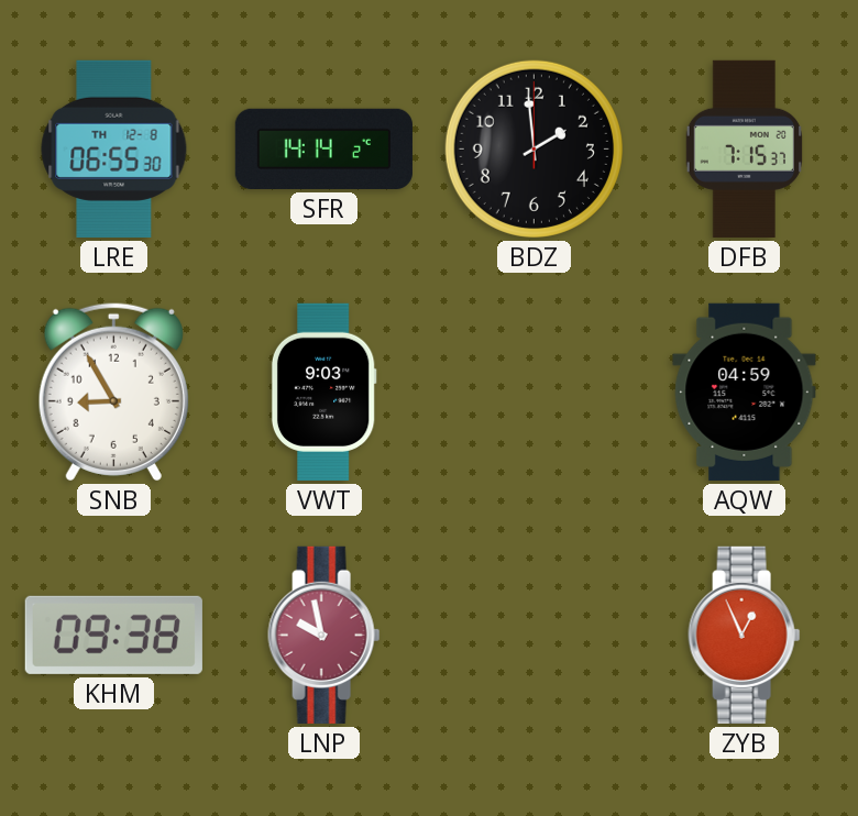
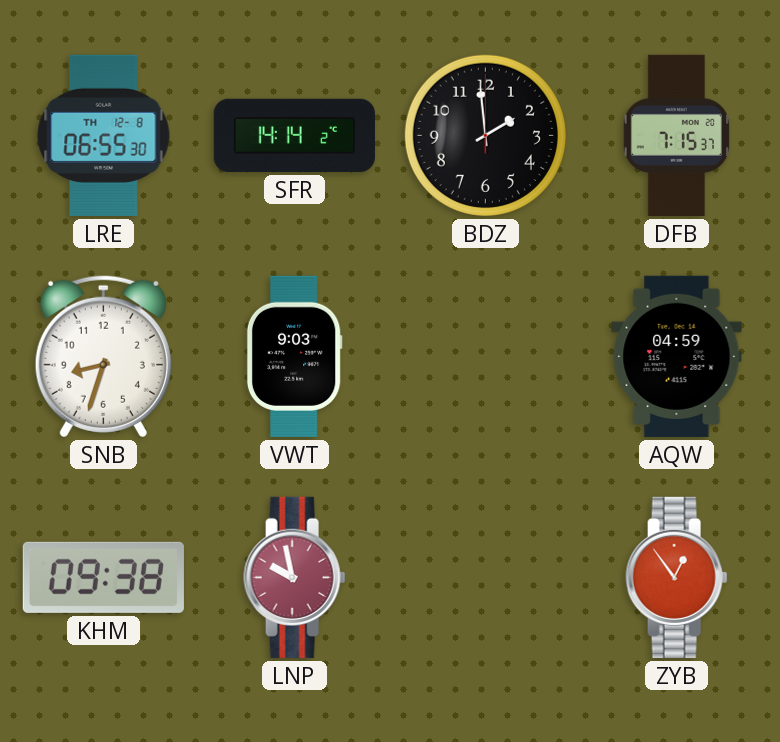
SNB: 8:55 -> 8:33
ZYB: 12:56 -> 12:54
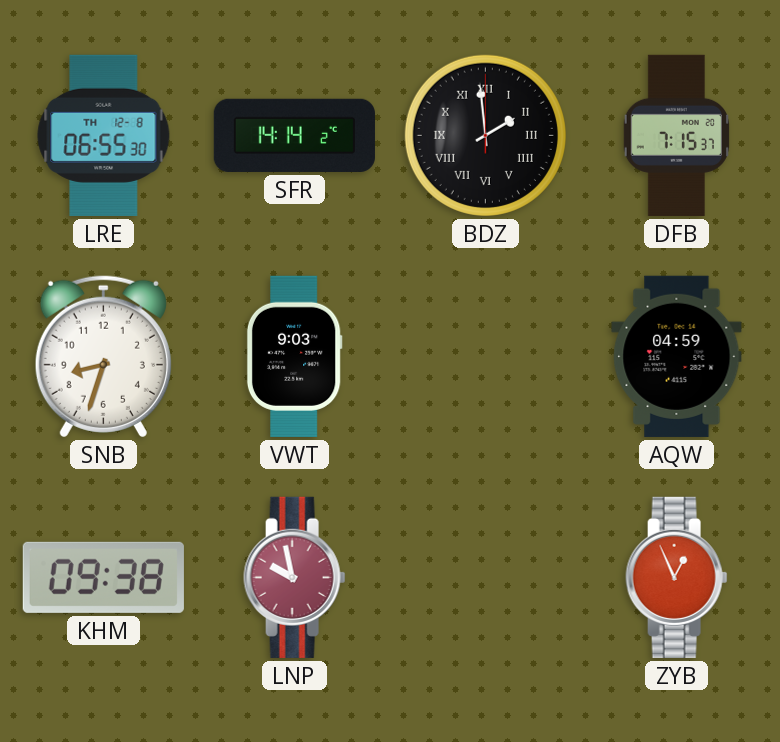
BDZ numerals: Arabic -> Roman
ZYB: 12:54 -> 12:56
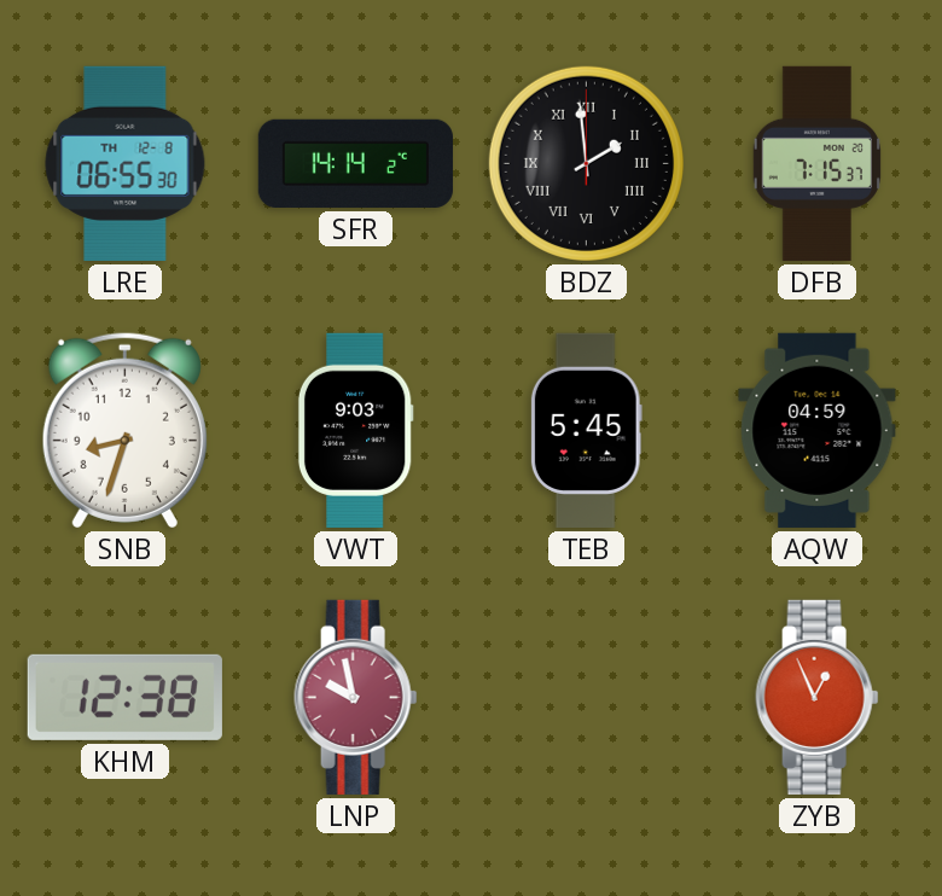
TEB: none -> 5:45
KHM: 09:38 -> 12:38
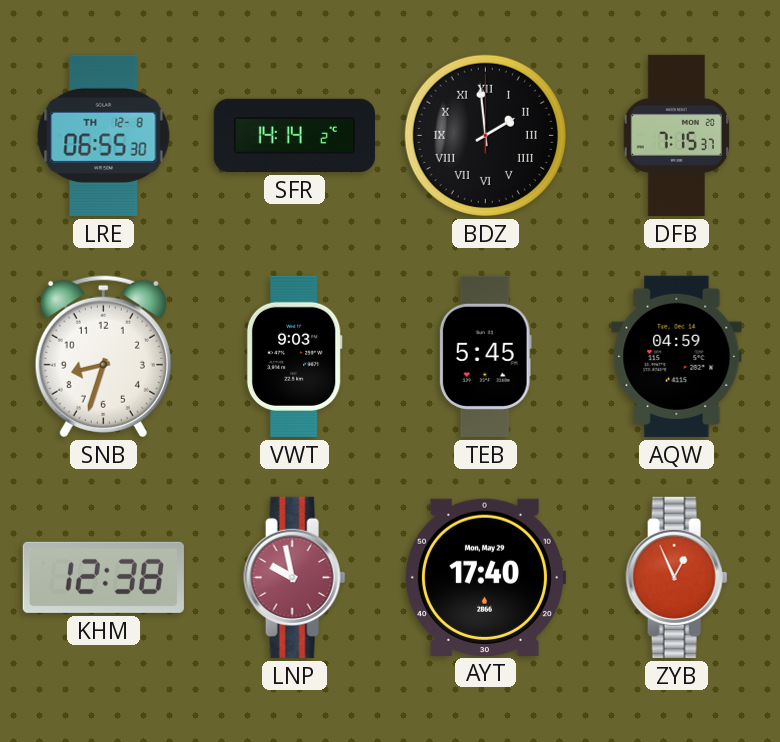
AYT: none -> 17:40
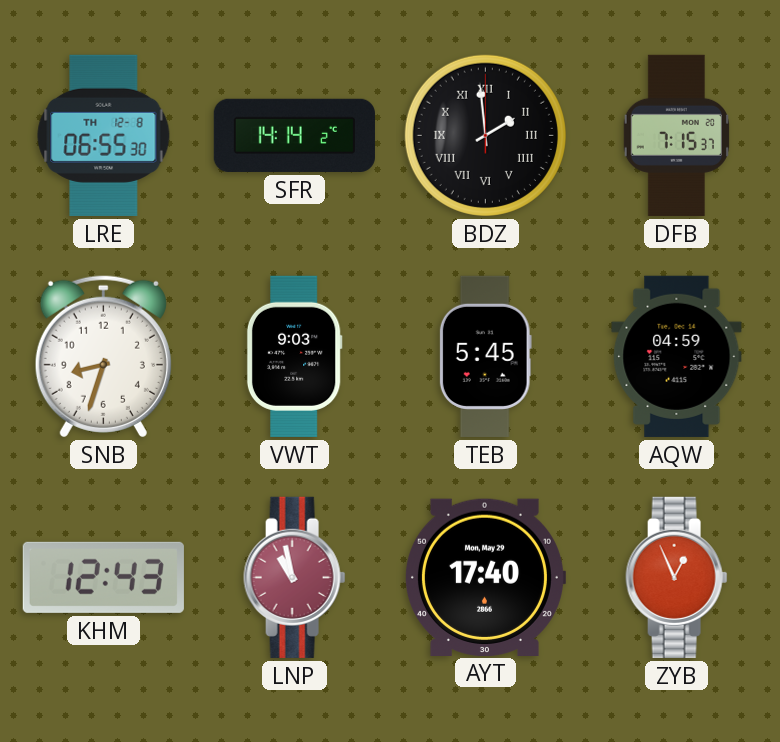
KHM: 12:38 -> 12:43
LNP: 9:58 -> 10:58
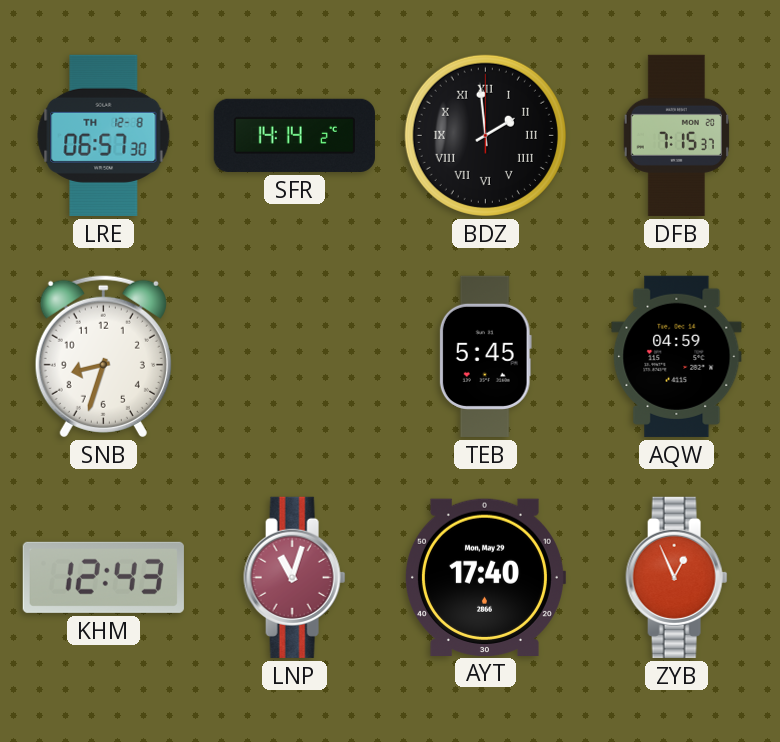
LRE: 06:55 -> 06:57
VWT: 9:03 -> none
LNP: 10:58 -> 11:03
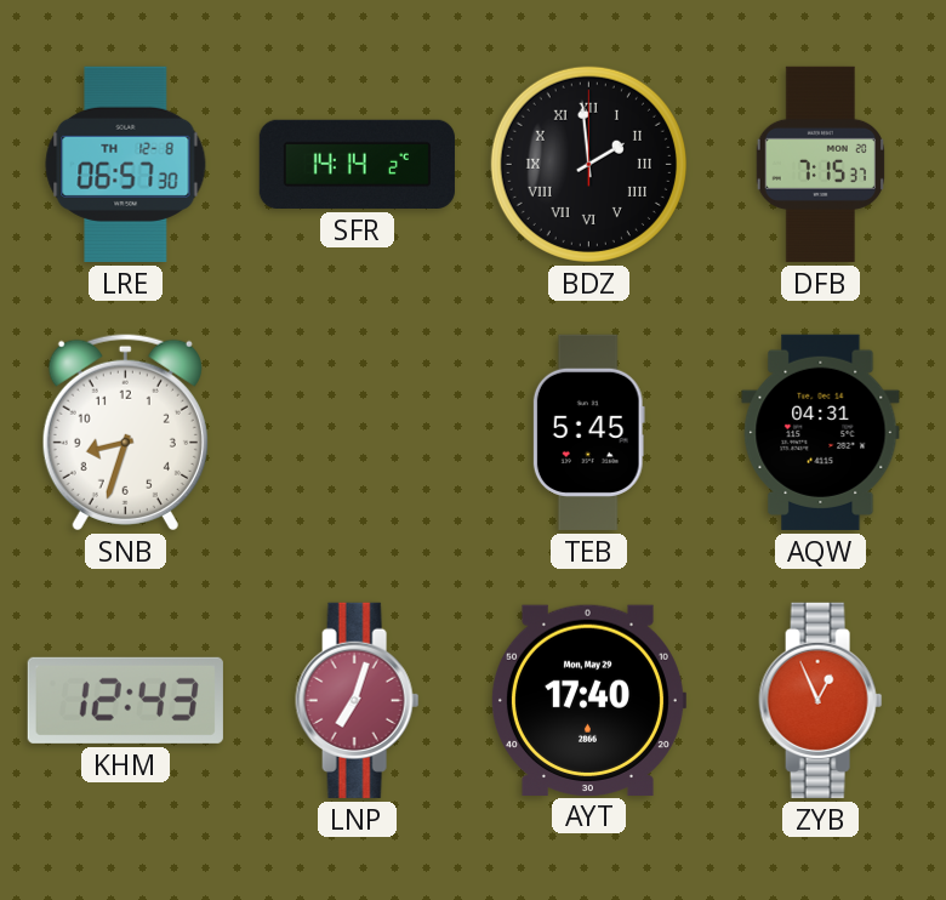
AQW: 04:59 -> 04:31
LNP: 11:03 -> 7:03
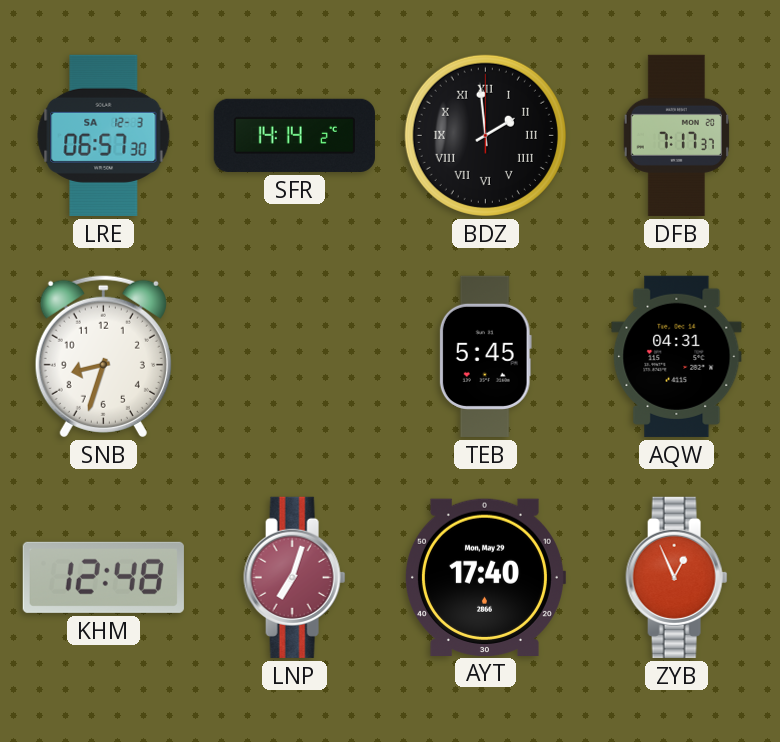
LRE date: TH 12-8 -> SA 12-3
DFB: 7:15 -> 7:17
KHM: 12:43 -> 12:48
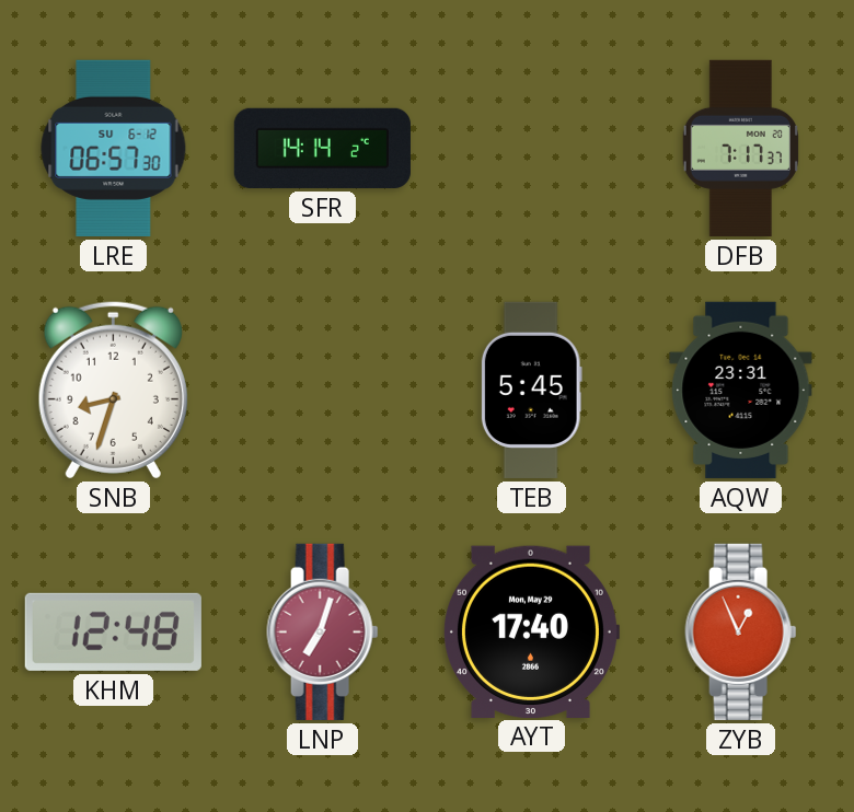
LRE date: SA 12-3 -> SU 6-12
BDZ: 1:59 -> none
AQW: 04:31 -> 23:31
